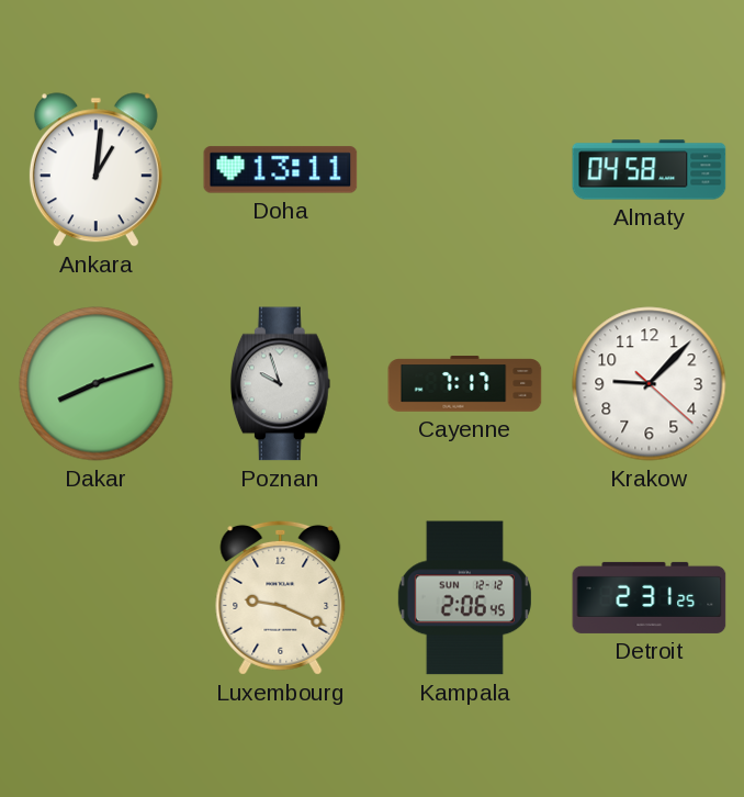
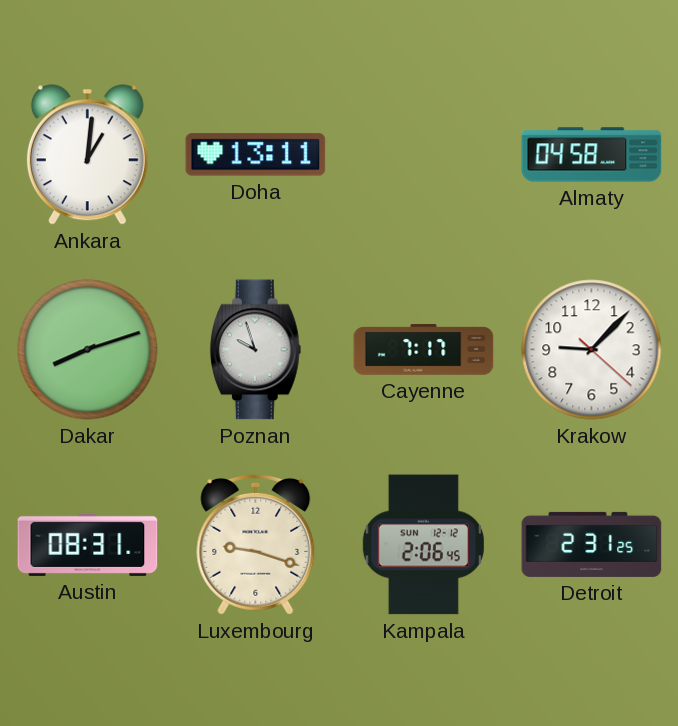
Austin: none -> 08:31
Luxembourg: 9:19 -> 9:18
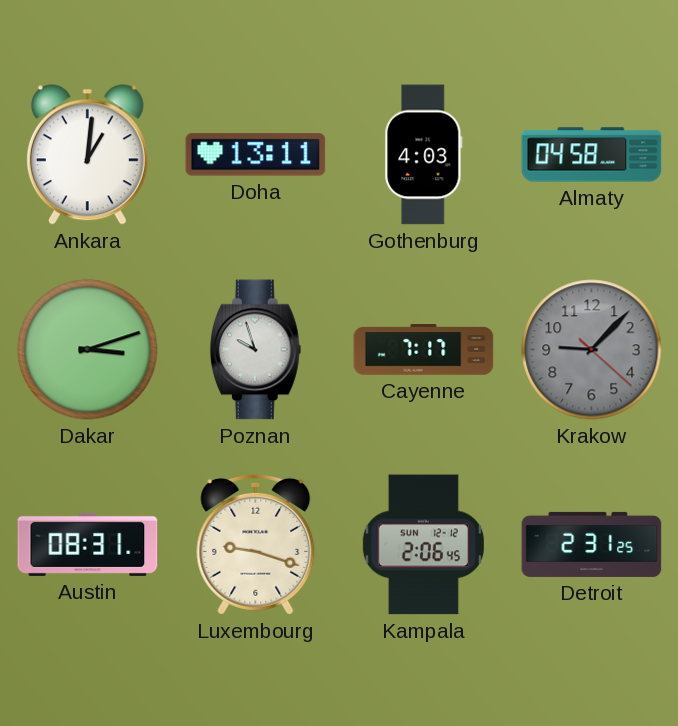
Gothenburg: none -> 4:03
Dakar: 8:12 -> 3:12
Krakow dial: white -> grey
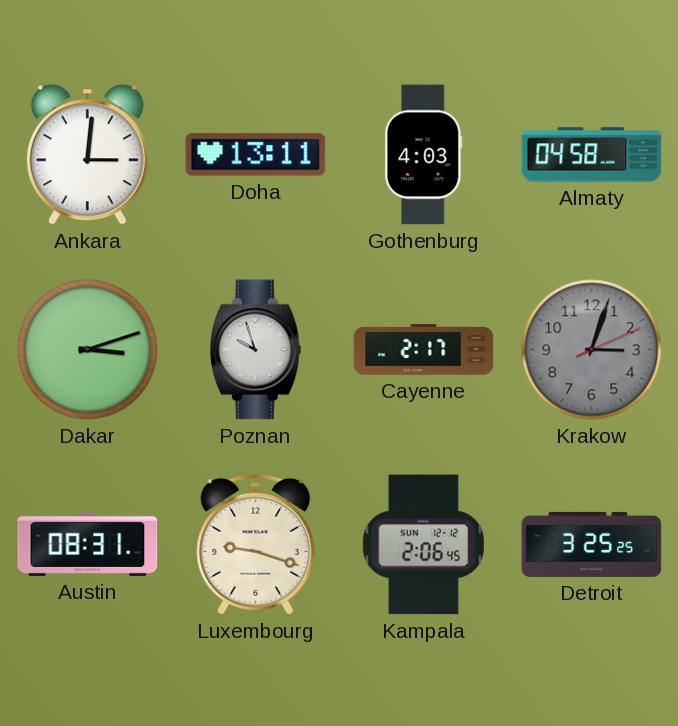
Ankara: 1:01 -> 3:01
Cayenne: 7:17 -> 2:17
Krakow: 9:07 -> 3:03
Detroit: 2:31 -> 3:25
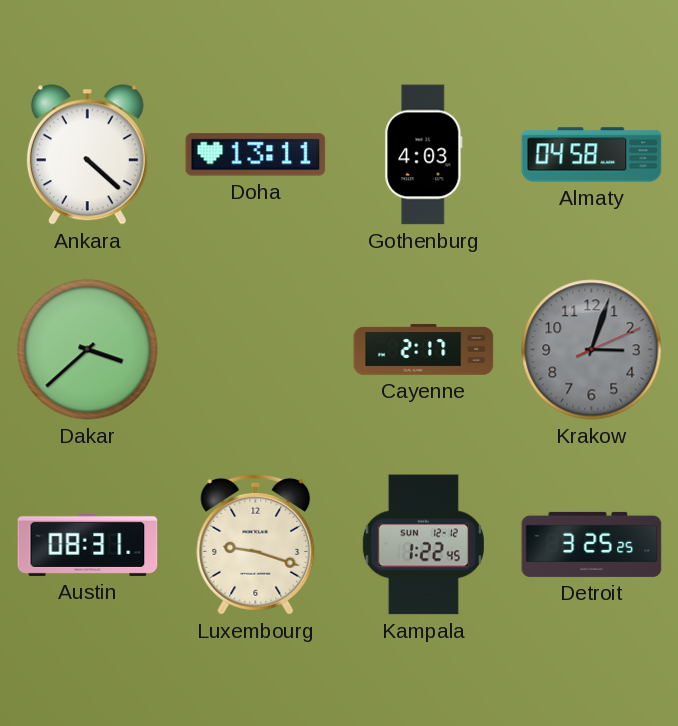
Ankara: 3:01 -> 4:22
Dakar: 3:12 -> 3:38
Poznan: 9:57 -> none
Kampala: 2:06 -> 1:22
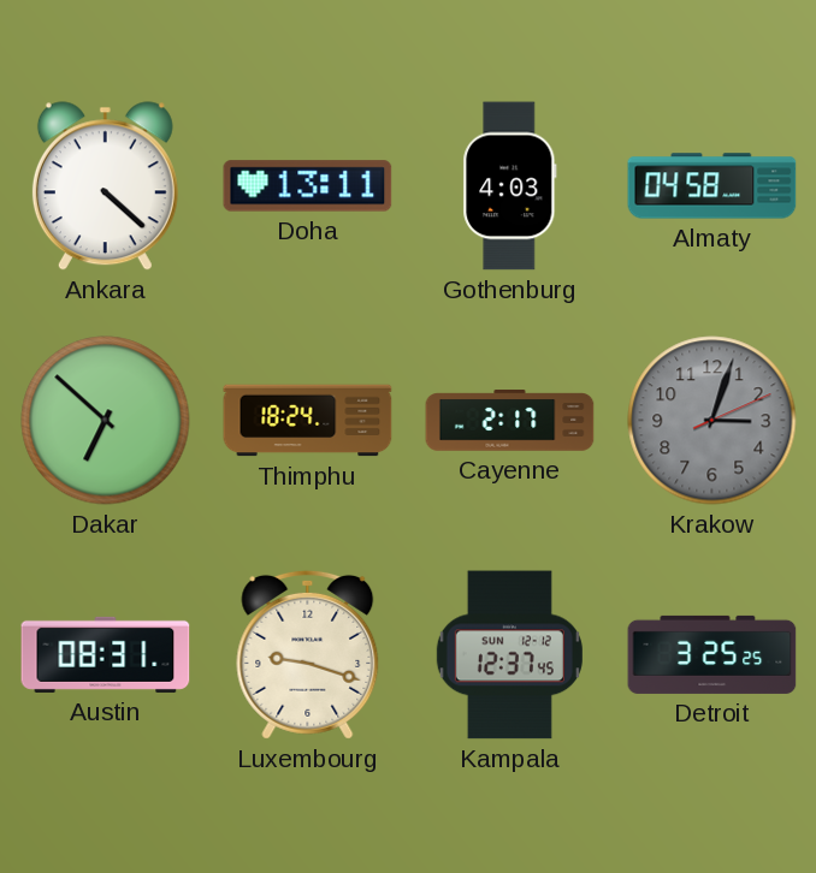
Dakar: 3:38 -> 6:52
Thimphu: none -> 18:24
Kampala: 1:22 -> 12:37
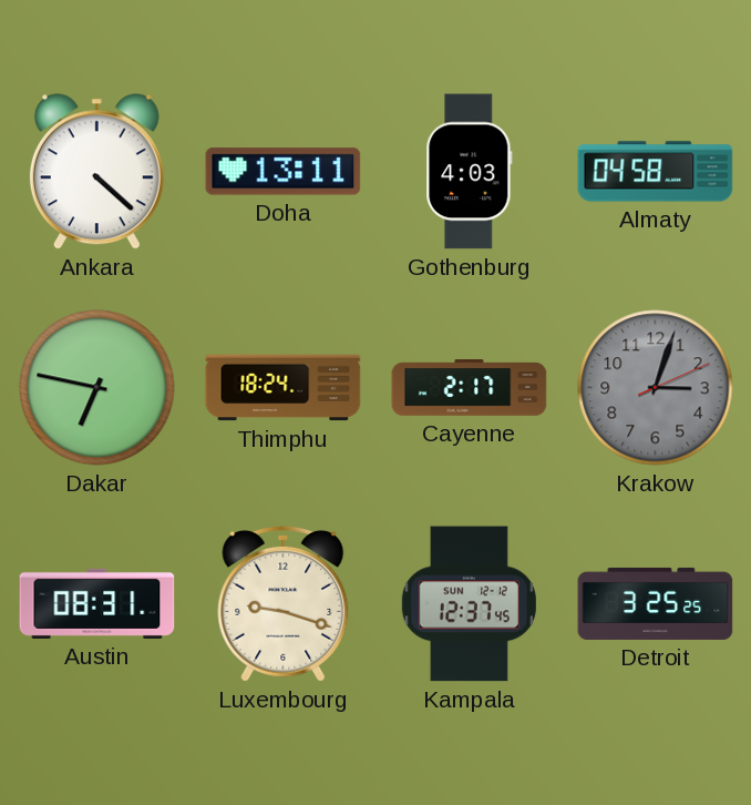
Dakar: 6:52 -> 6:47
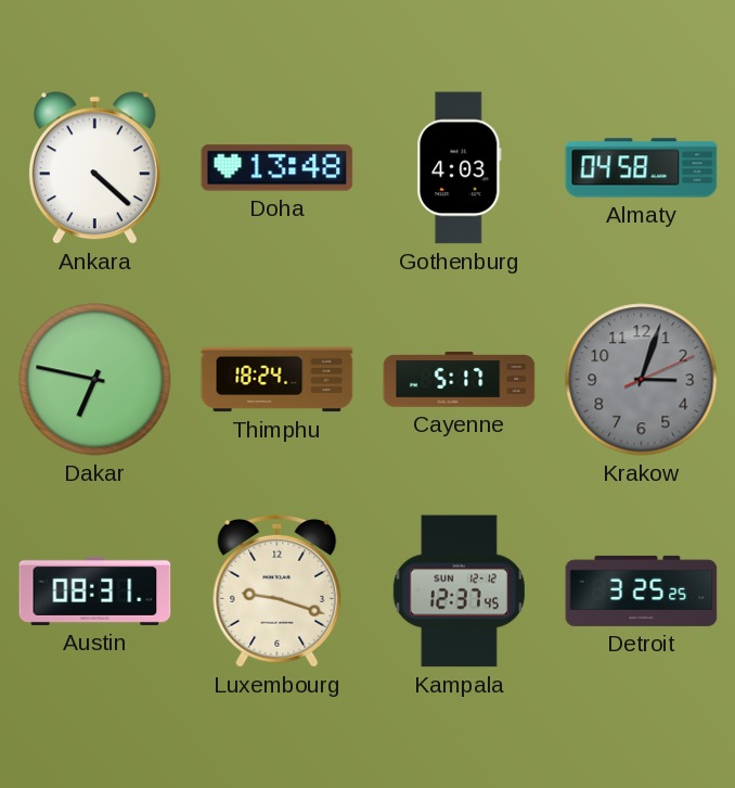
Doha: 13:11 -> 13:48
Cayenne: 2:17 -> 5:17
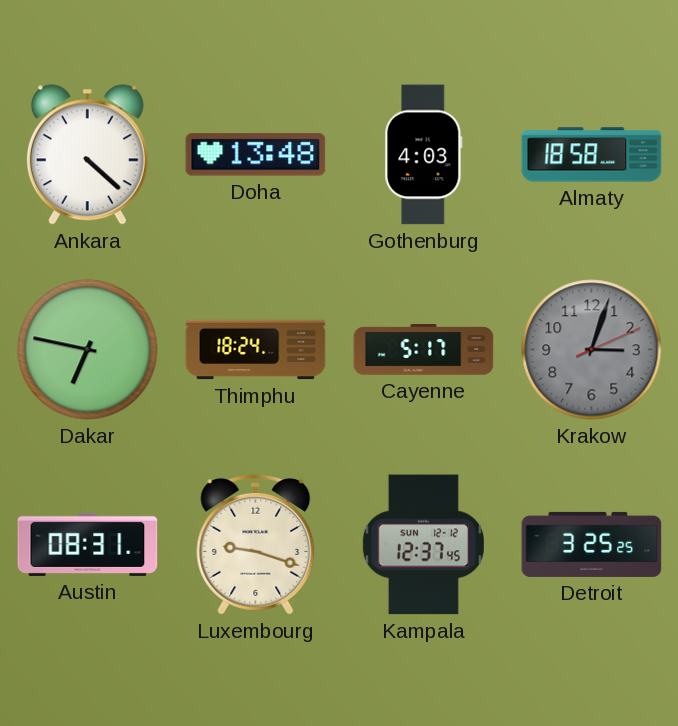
Almaty: 04:58 -> 18:58
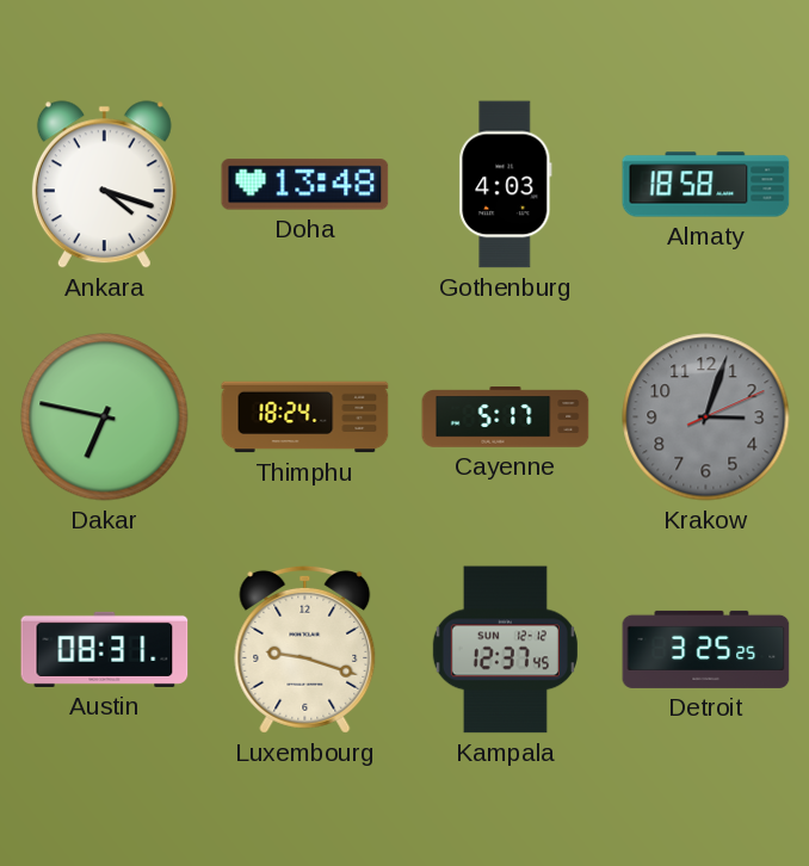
Ankara: 4:22 -> 4:18
